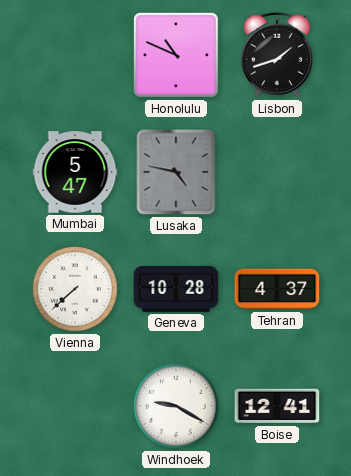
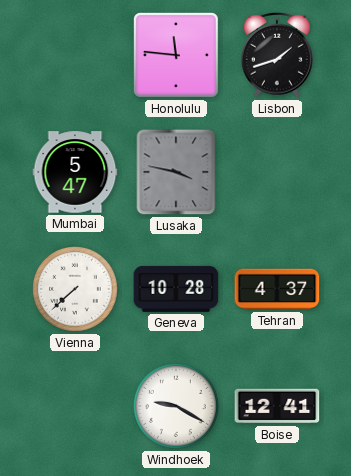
Honolulu: 10:49 -> 11:46
Lusaka: 4:47 -> 3:47
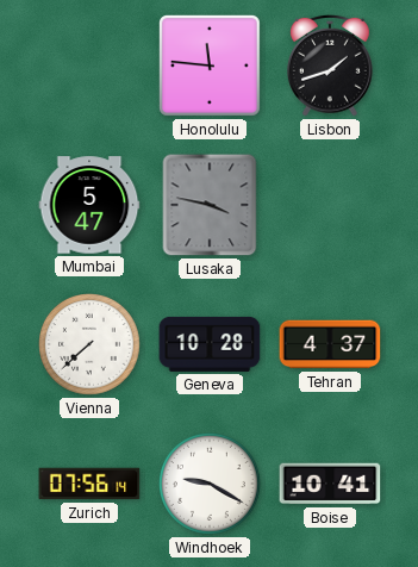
Zurich: none -> 07:56
Boise: 12:41 -> 10:41
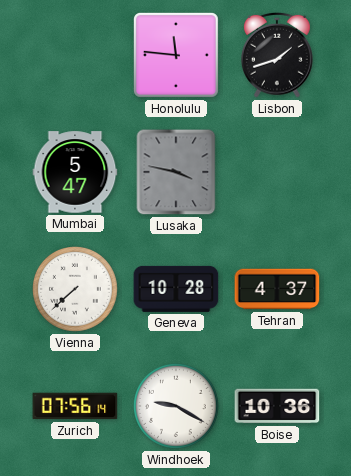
Boise: 10:41 -> 10:36
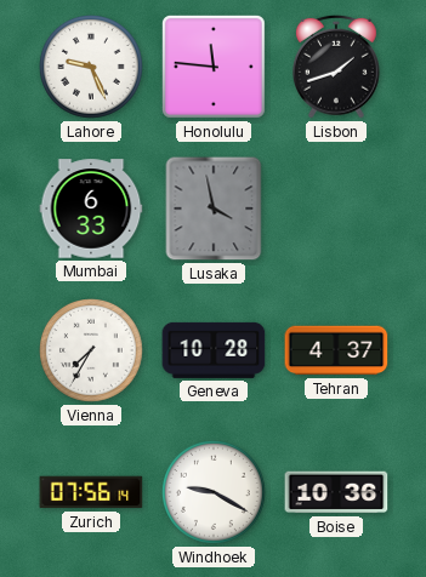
Lahore: none -> 9:26
Mumbai: 5:47 -> 6:33
Lusaka: 3:47 -> 3:58
Vienna: 7:38 -> 7:35
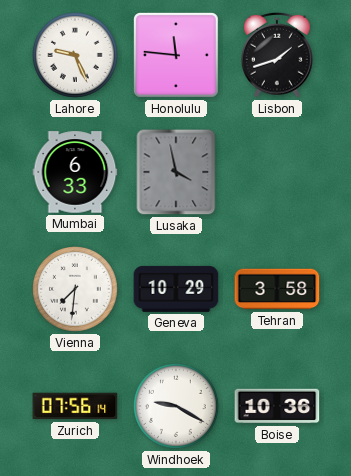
Vienna: 7:35 -> 7:31
Geneva: 10:28 -> 10:29
Tehran: 4:37 -> 3:58
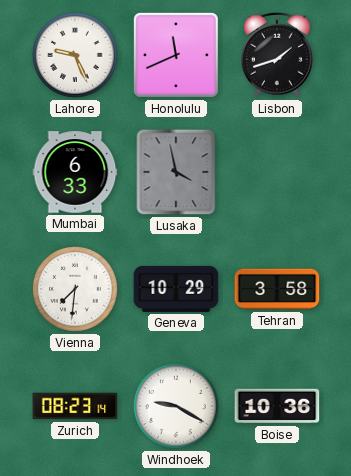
Honolulu: 11:46 -> 11:41
Zurich: 07:56 -> 08:23
